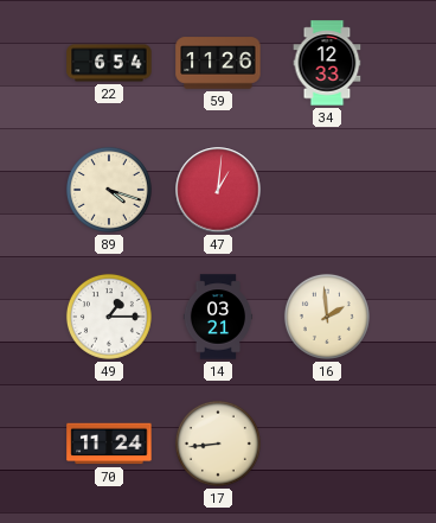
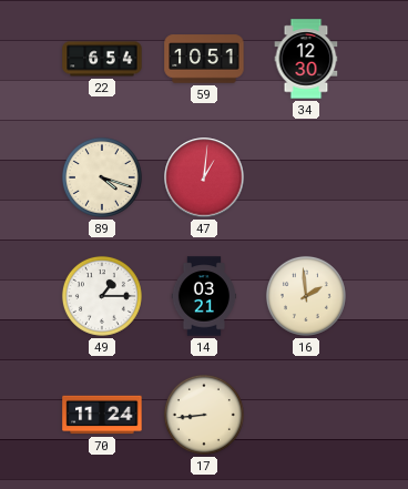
59: 11:26 -> 10:51
34: 12:33 -> 12:30
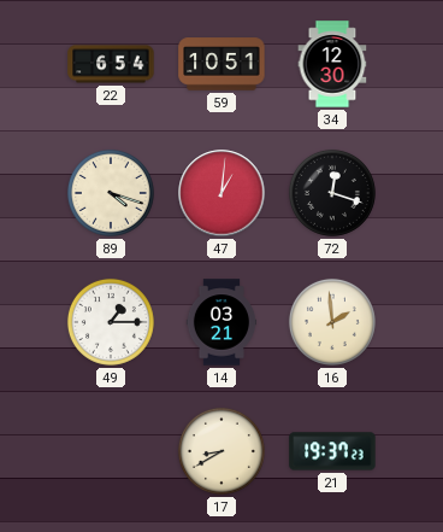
72: none -> 12:18
70: 11:24 -> none
17: 8:44 -> 8:40
21: none -> 19:37
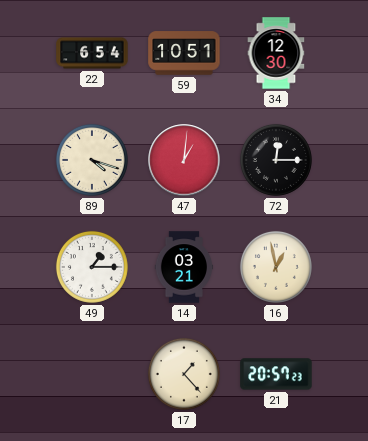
72: 12:18 -> 12:15
16: 1:59 -> 12:58
17: 8:40 -> 1:23
21: 19:37 -> 20:57
